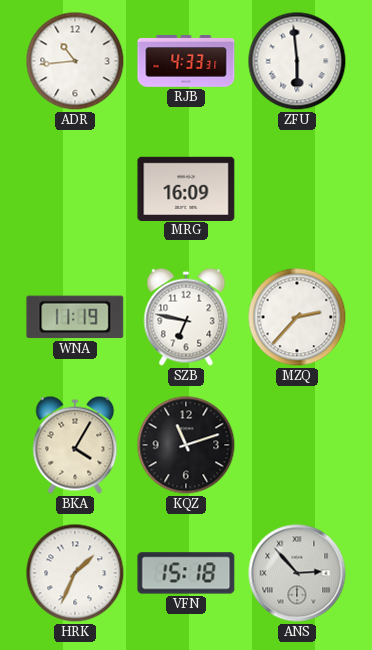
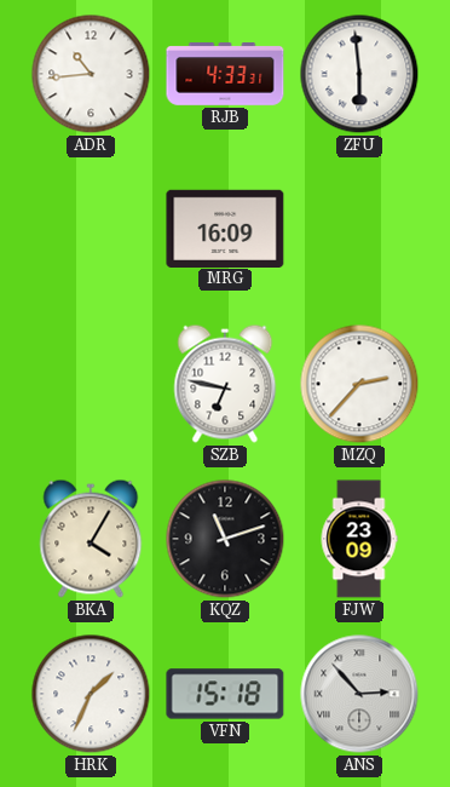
WNA: 11:19 -> none
FJW: none -> 23:09
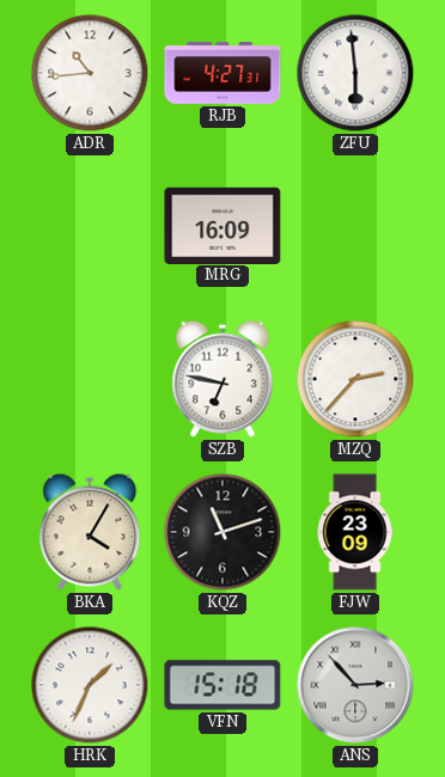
RJB: 4:33 -> 4:27
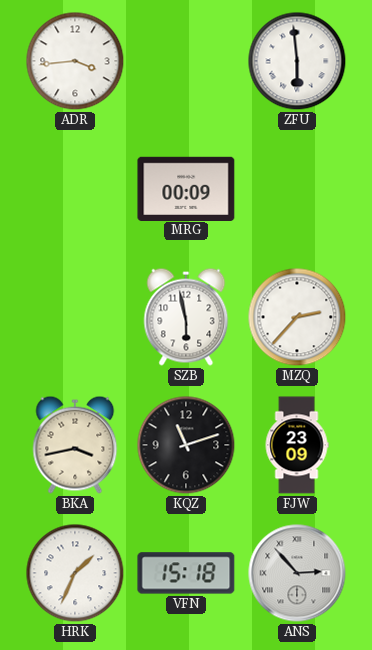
ADR: 10:44 -> 3:44
RJB: 4:27 -> none
MRG: 16:09 -> 00:09
SZB: 6:47 -> 5:58
BKA: 4:05 -> 3:43
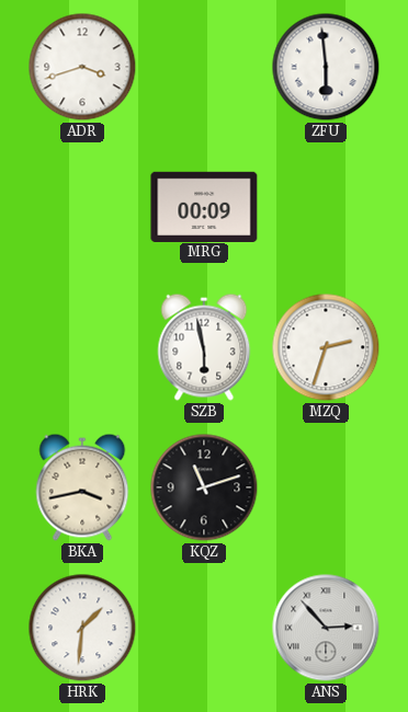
ADR: 3:44 -> 3:42
MZQ: 2:37 -> 2:33
FJW: 23:09 -> none
HRK: 1:34 -> 1:31
VFN: 15:18 -> none
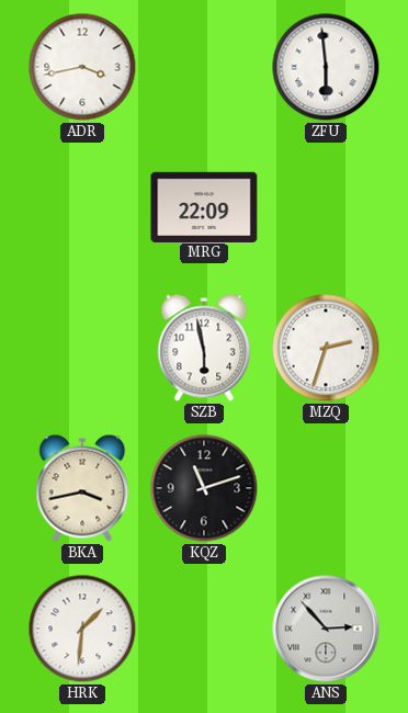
ADR: 3:42 -> 3:43
MRG: 00:09 -> 22:09
